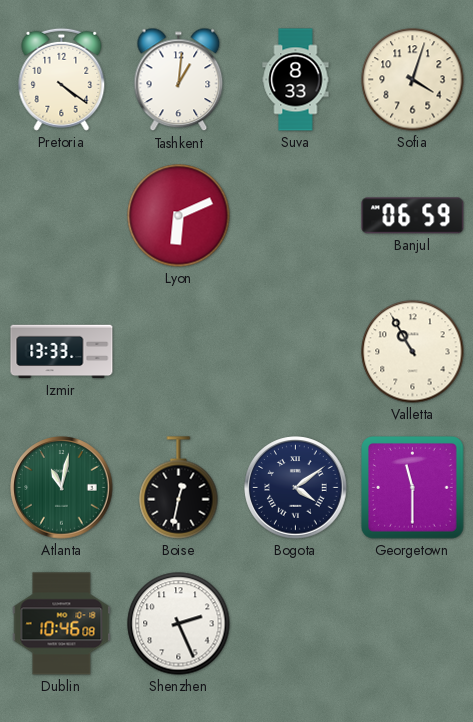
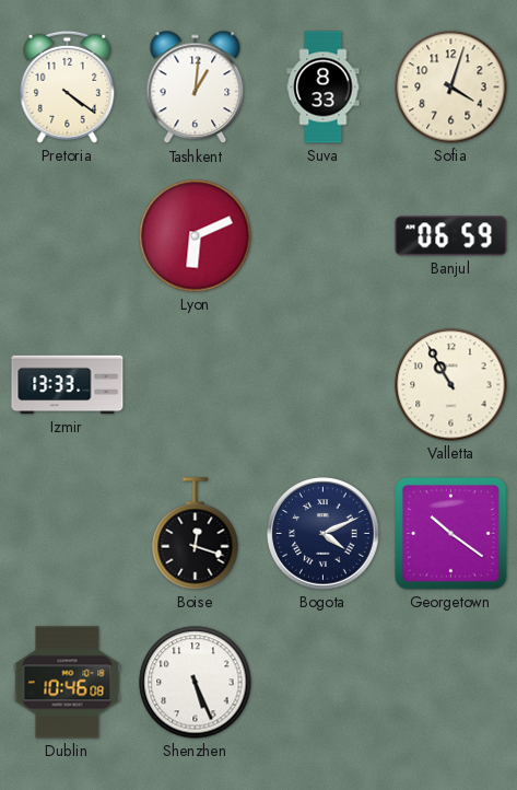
Atlanta: 11:02 -> none
Boise: 12:32 -> 12:18
Bogota: 4:09 -> 4:11
Georgetown: 11:30 -> 10:21
Shenzhen: 2:26 -> 5:26
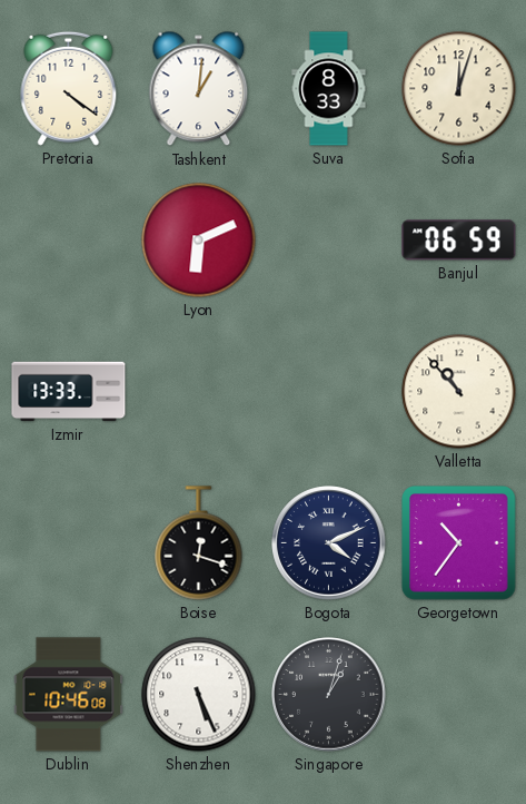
Sofia: 4:03 -> 12:03
Valletta: 10:55 -> 10:53
Georgetown: 10:21 -> 10:36
Singapore: none -> 1:03
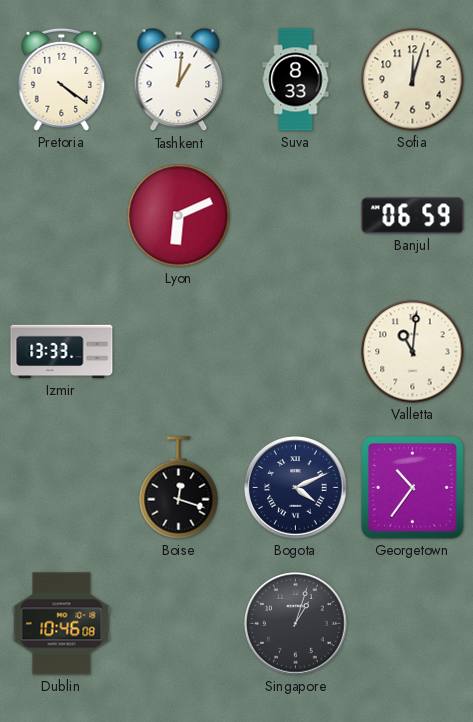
Valletta: 10:53 -> 11:01
Shenzhen: 5:26 -> none
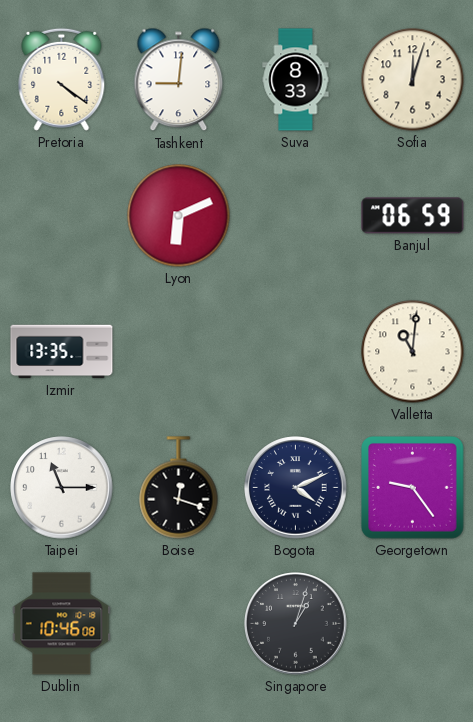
Tashkent: 1:01 -> 9:01
Izmir: 13:33 -> 13:35
Taipei: none -> 11:15
Georgetown: 10:36 -> 9:24
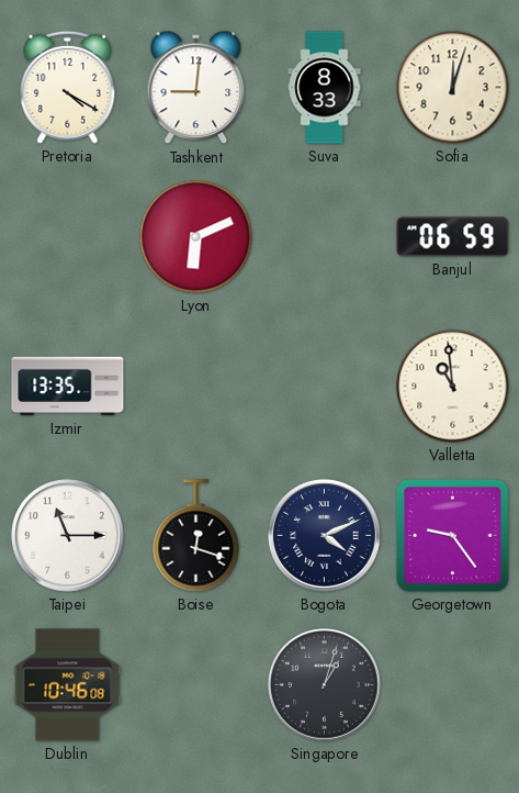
Pretoria: 4:21 -> 4:20
Valletta: 11:01 -> 10:59
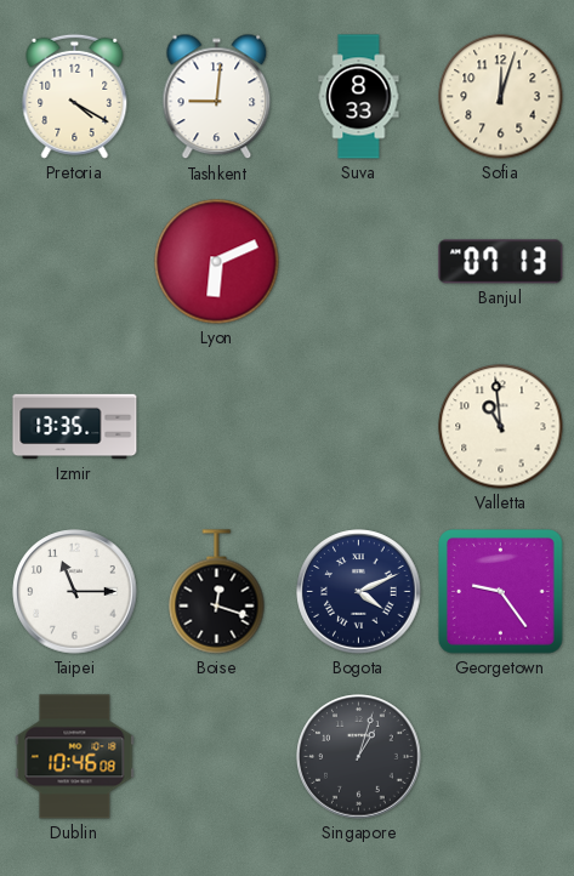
Banjul: 06:59 -> 07:13
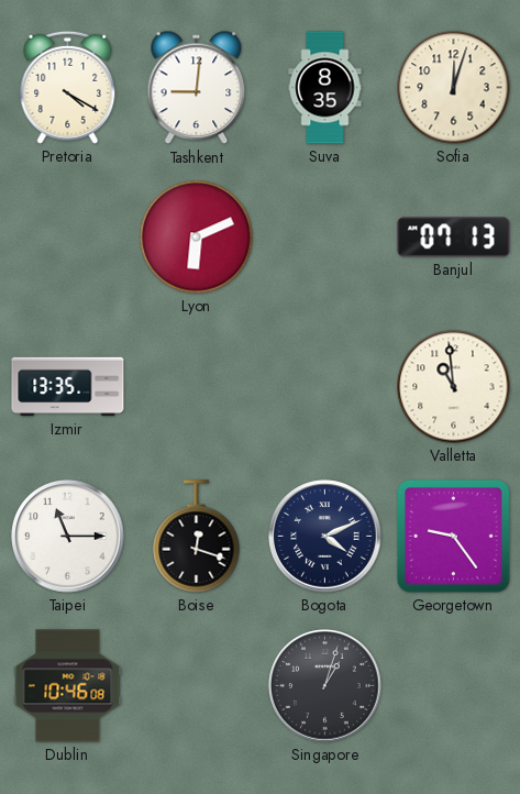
Suva: 8:33 -> 8:35
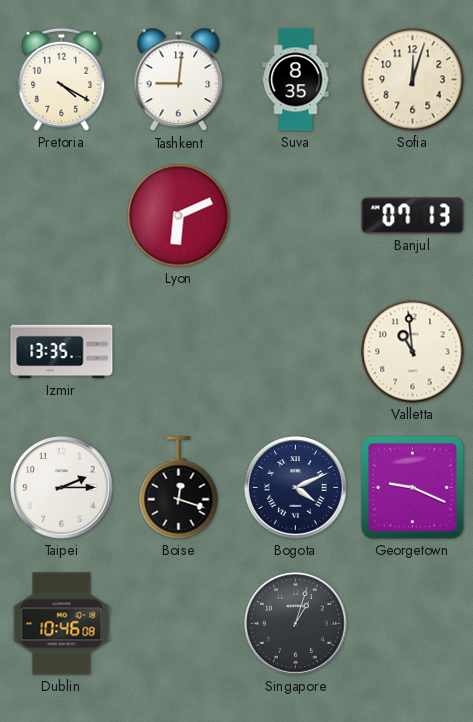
Taipei: 11:15 -> 2:15
Georgetown: 9:24 -> 9:19
